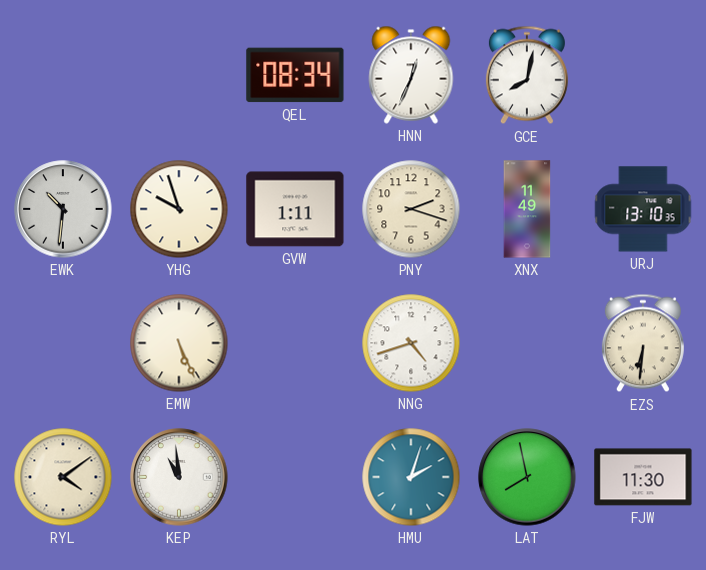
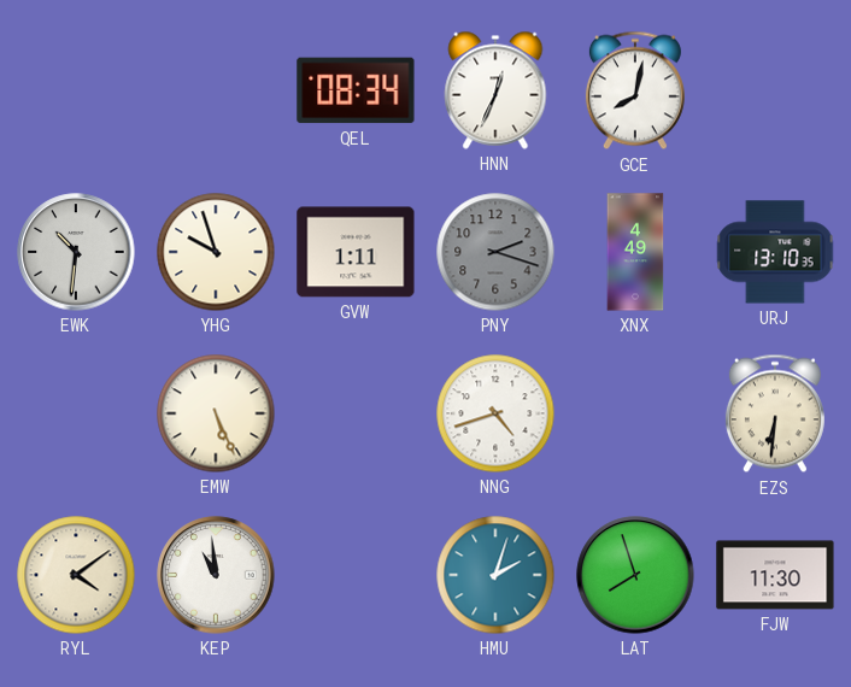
PNY dial: cream -> grey
XNX: 11:49 -> 4:49
LAT: 7:58 -> 7:57
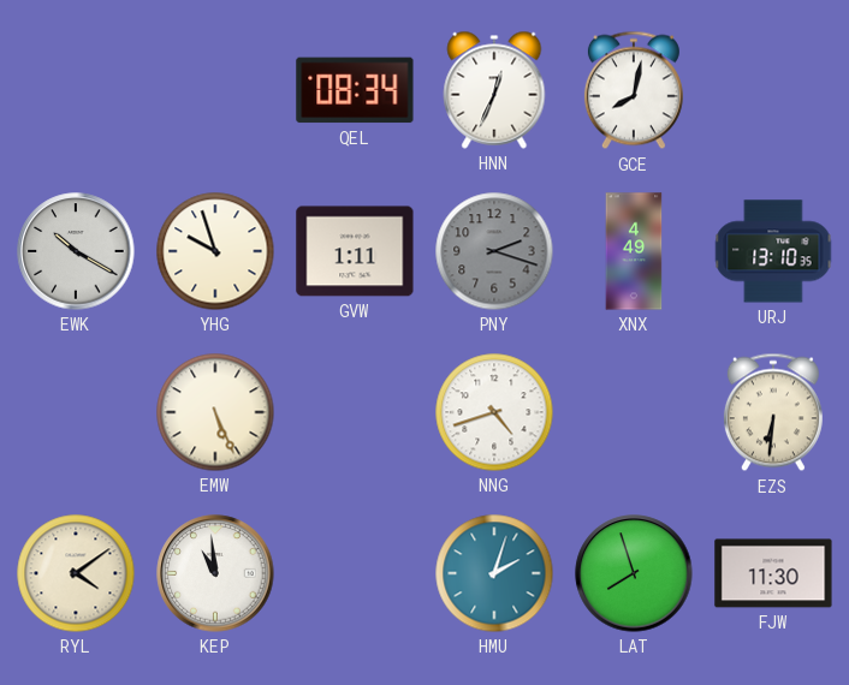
EWK: 10:31 -> 10:20
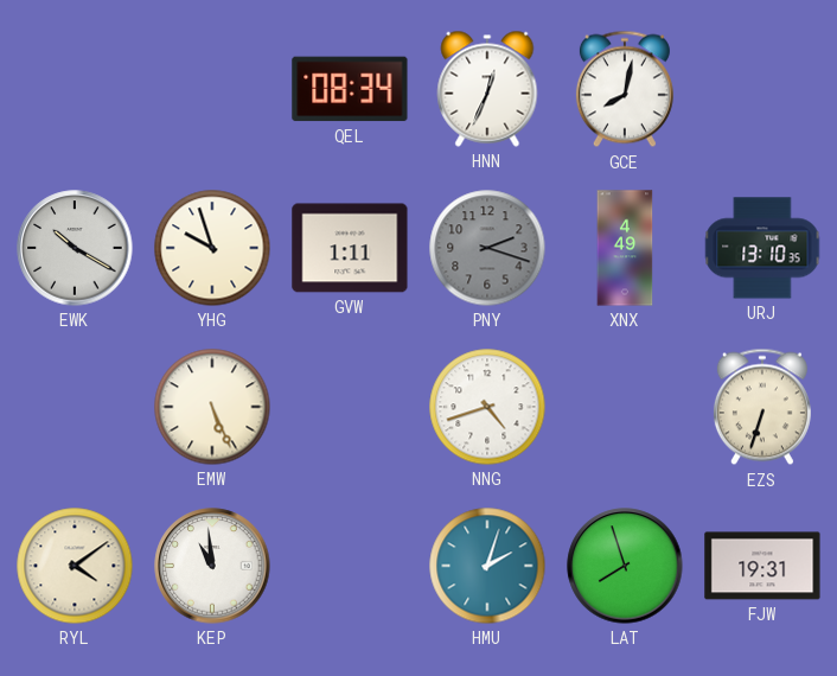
EZS: 6:31 -> 6:33
FJW: 11:30 -> 19:31
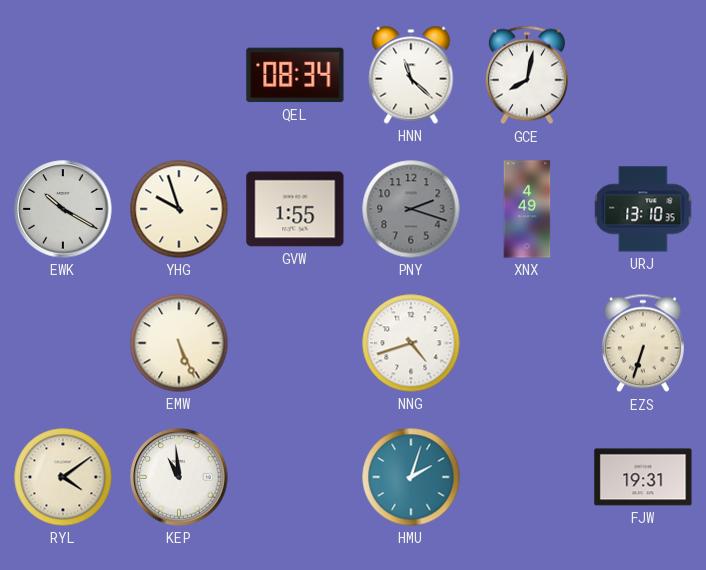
HNN: 12:34 -> 11:22
GVW: 1:11 -> 1:55
LAT: 7:57 -> none
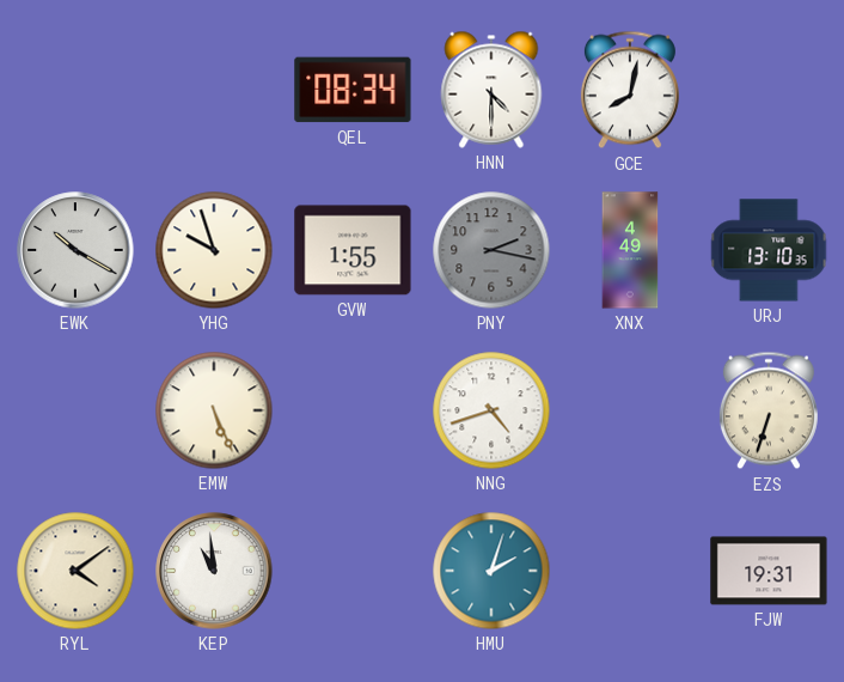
HNN: 11:22 -> 4:30
PNY: 2:18 -> 2:17
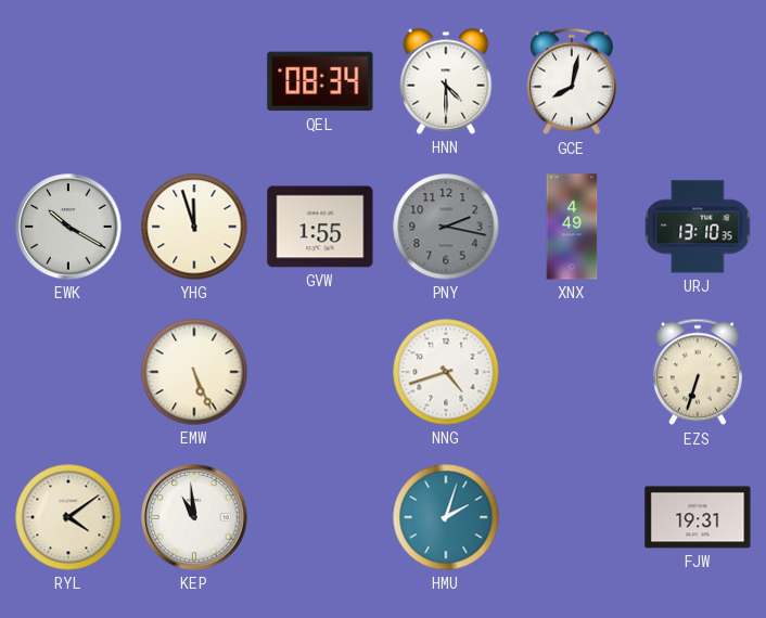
YHG: 9:57 -> 11:57
